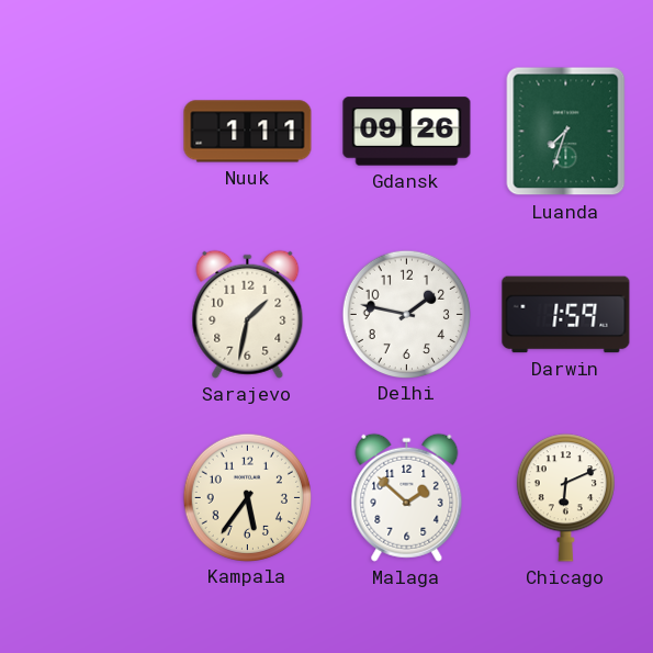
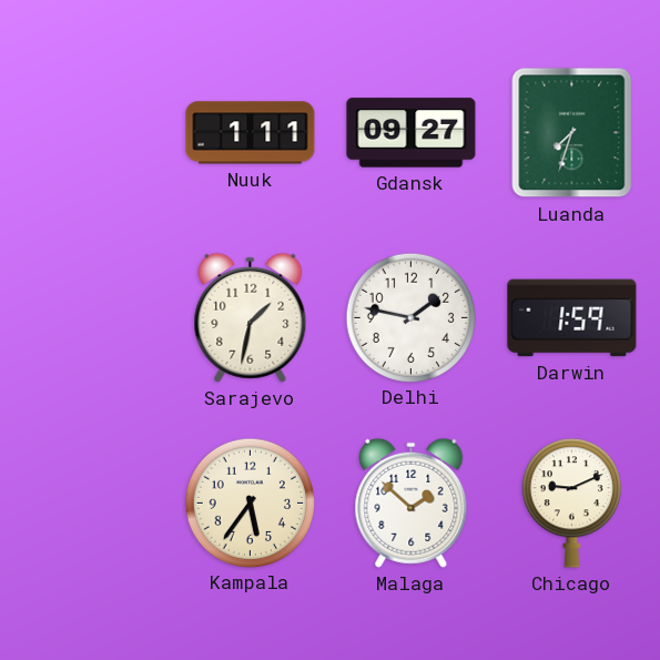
Gdansk: 09:26 -> 09:27
Chicago: 6:11 -> 9:11
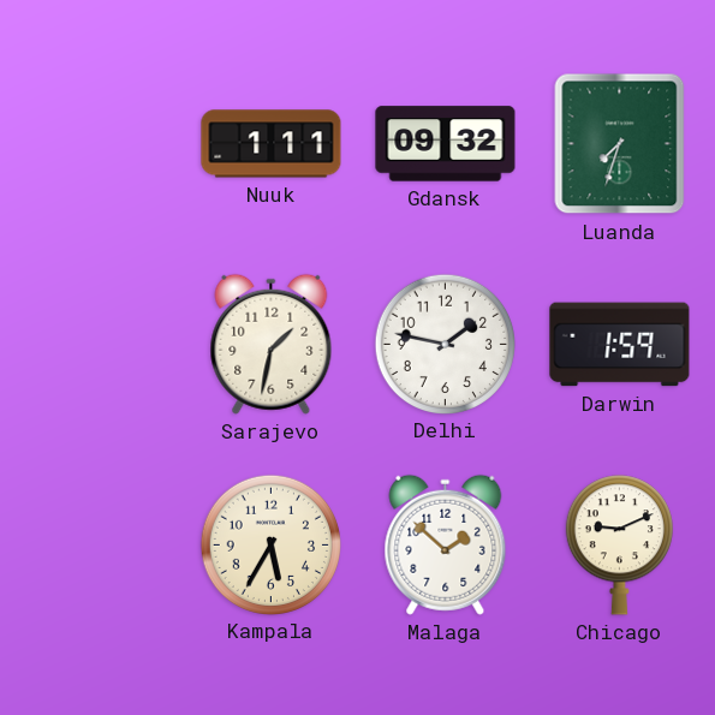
Gdansk: 09:27 -> 09:32
Kampala: 5:36 -> 5:35
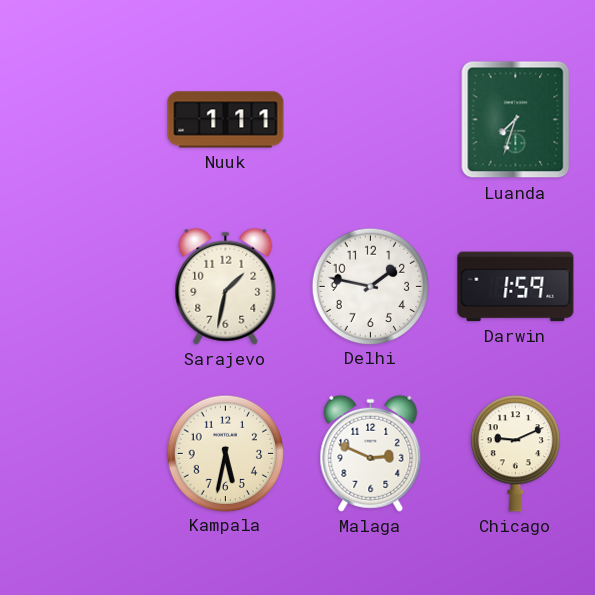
Gdansk: 09:32 -> none
Kampala: 5:35 -> 5:32
Malaga: 1:52 -> 2:49
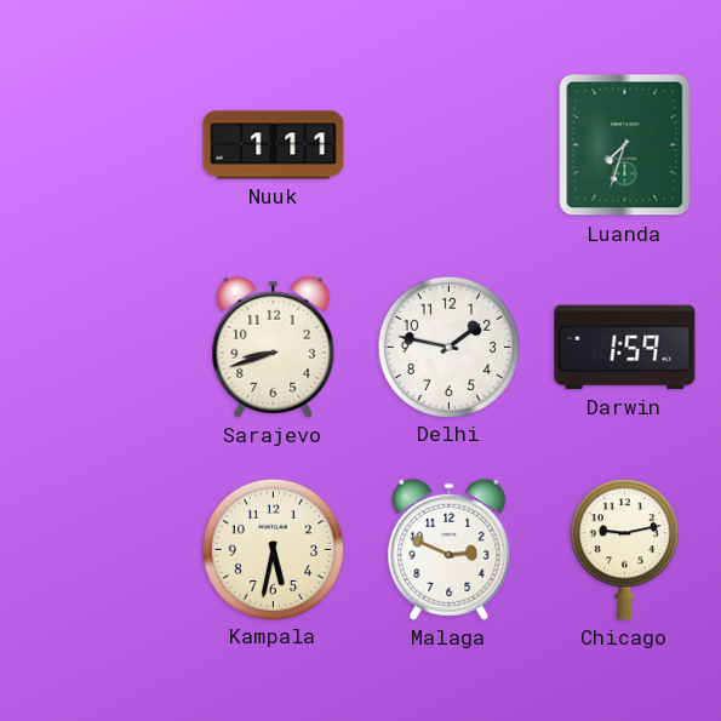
Sarajevo: 1:32 -> 8:42
Chicago: 9:11 -> 9:13
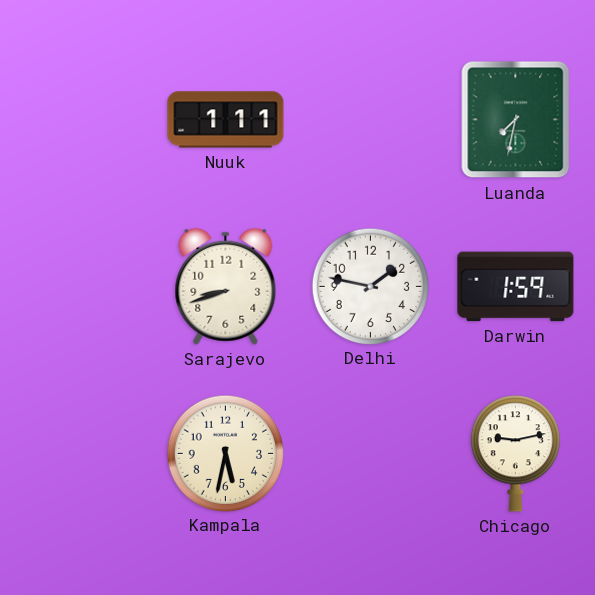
Luanda: 7:33 -> 7:32
Malaga: 2:49 -> none
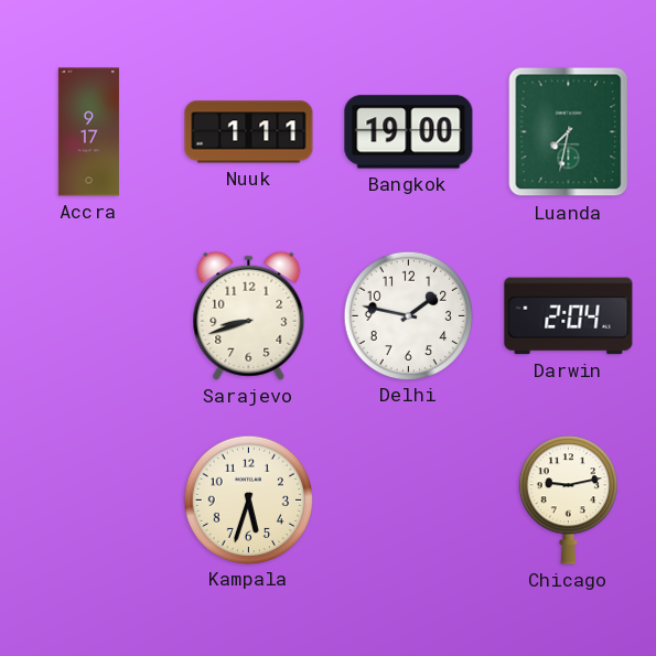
Accra: none -> 9:17
Bangkok: none -> 19:00
Darwin: 1:59 -> 2:04
Kampala: 5:32 -> 5:33
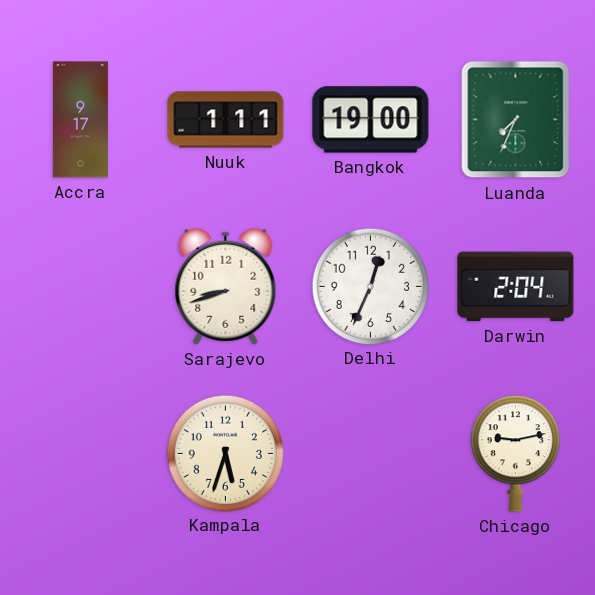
Luanda: 7:32 -> 7:34
Delhi: 1:47 -> 12:34
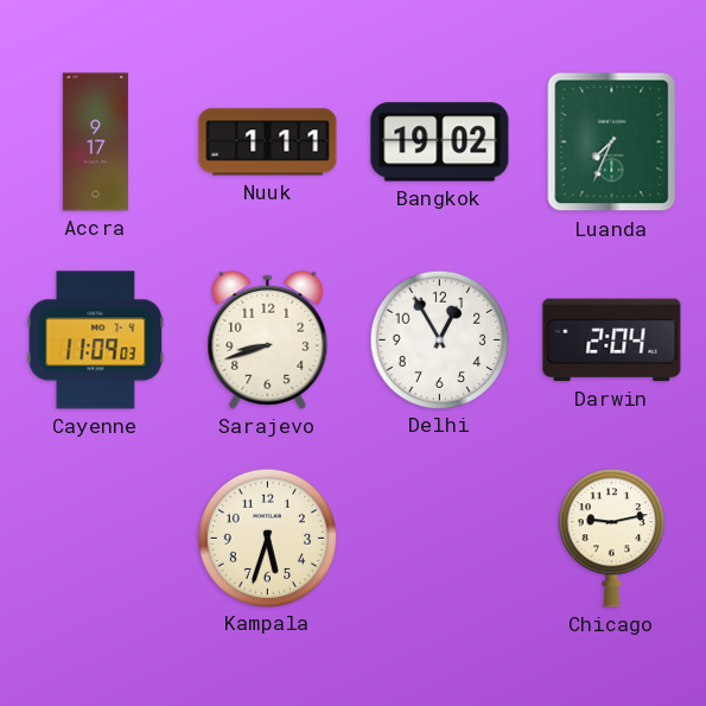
Bangkok: 19:00 -> 19:02
Cayenne: none -> 11:09
Delhi: 12:34 -> 12:55
